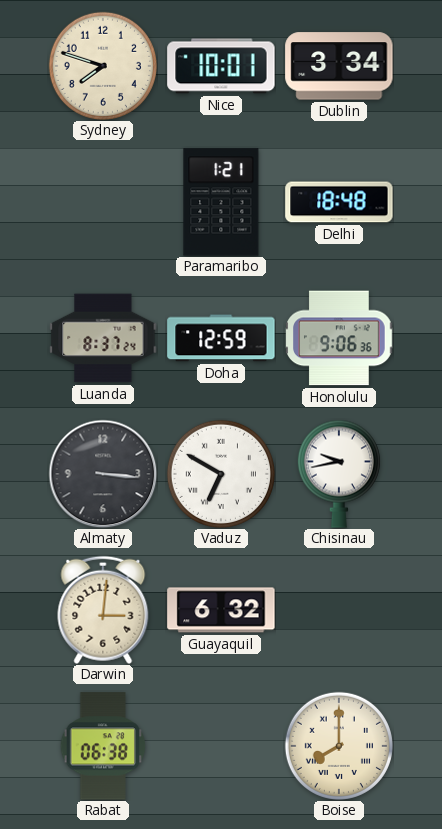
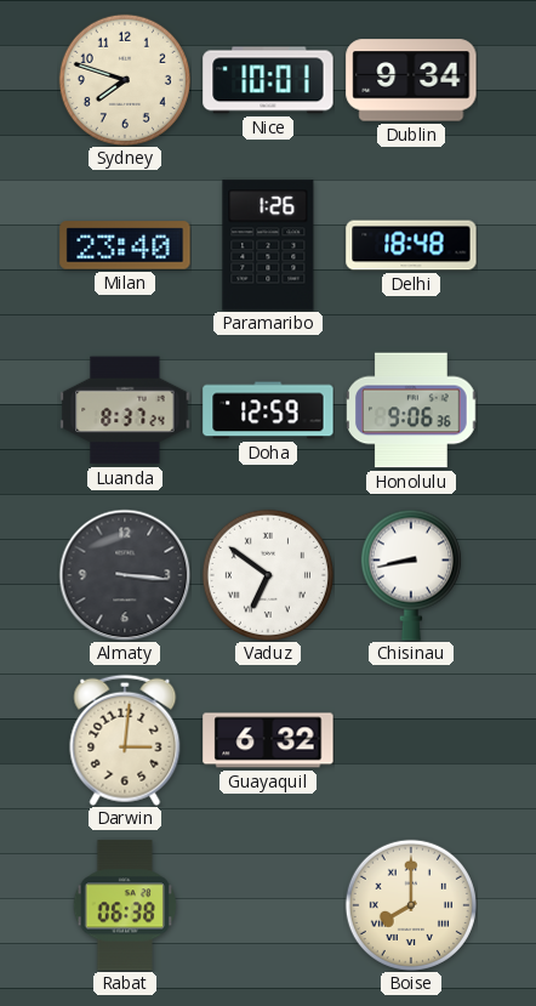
Dublin: 3:34 -> 9:34
Milan: none -> 23:40
Paramaribo: 1:21 -> 1:26
Vaduz: 6:50 -> 6:51
Chisinau: 9:43 -> 8:43
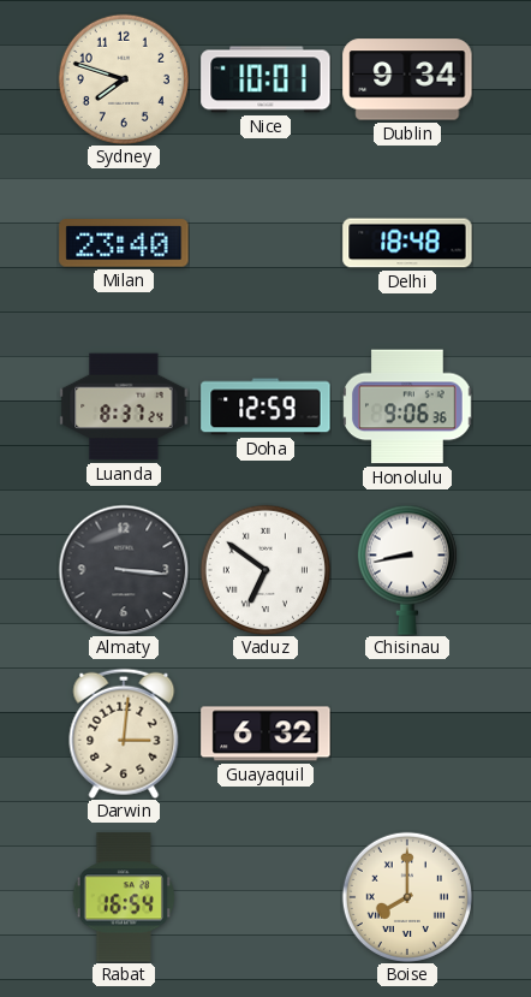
Paramaribo: 1:26 -> none
Rabat: 06:38 -> 16:54
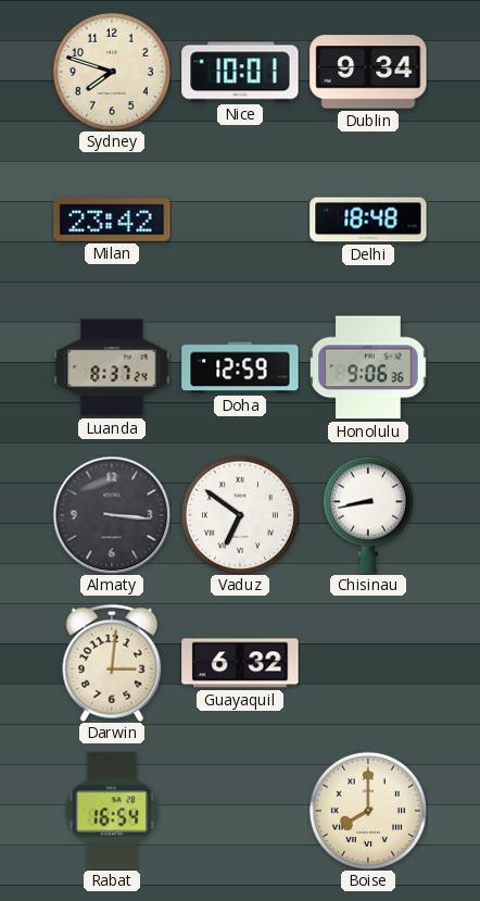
Milan: 23:40 -> 23:42
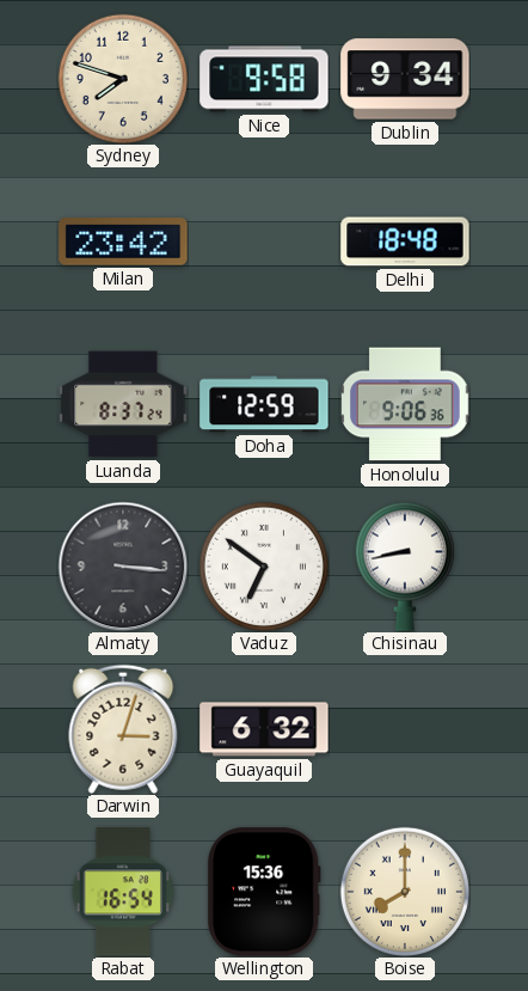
Nice: 10:01 -> 9:58
Darwin: 3:01 -> 3:03
Wellington: none -> 15:36
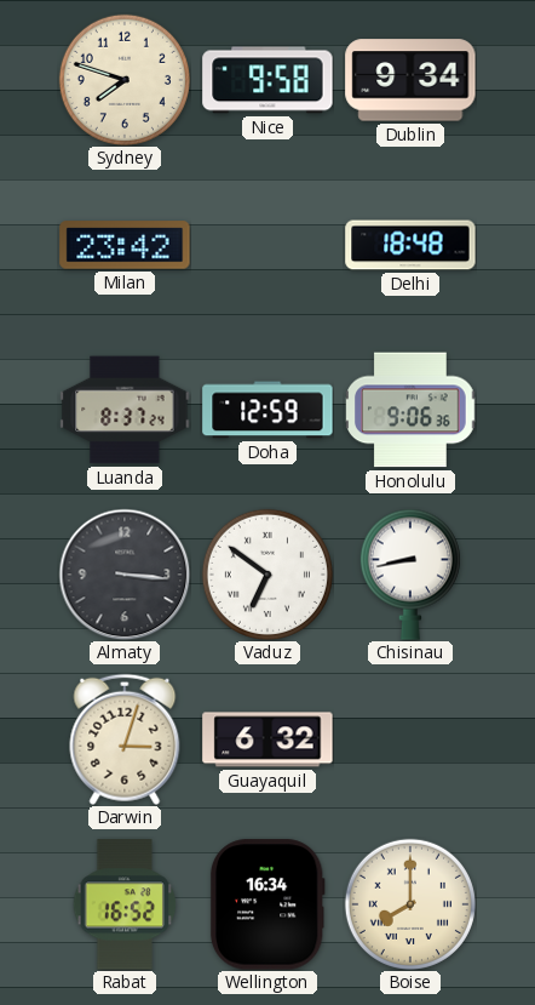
Rabat: 16:54 -> 16:52
Wellington: 15:36 -> 16:34
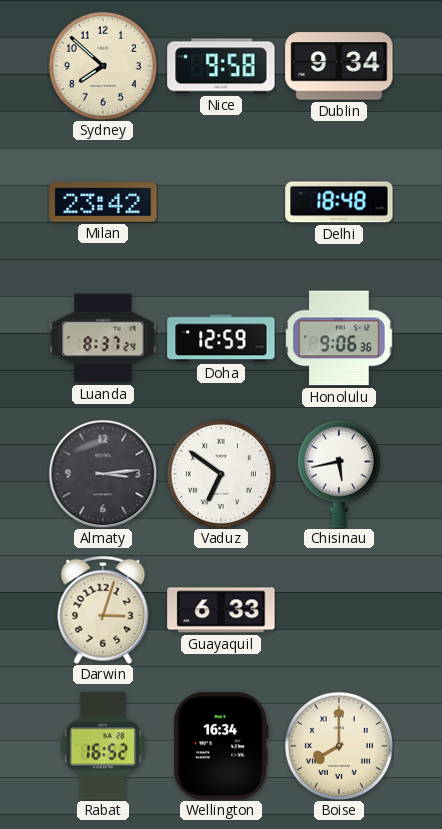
Sydney: 7:48 -> 7:52
Almaty: 3:16 -> 3:14
Chisinau: 8:43 -> 5:43
Guayaquil: 6:32 -> 6:33
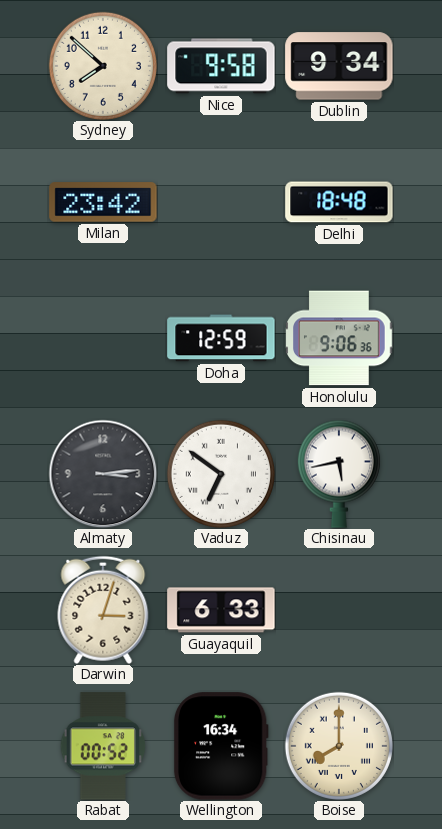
Luanda: 8:37 -> none
Rabat: 16:52 -> 00:52
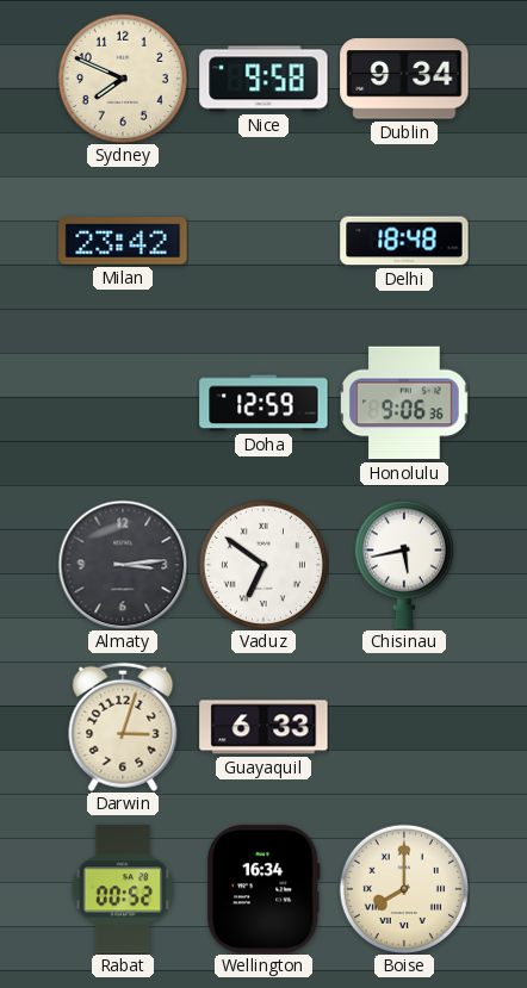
Sydney: 7:52 -> 7:49
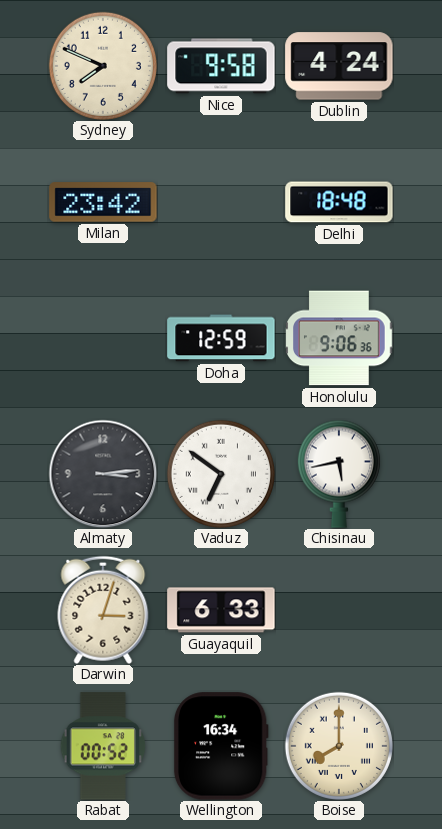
Dublin: 9:34 -> 4:24
